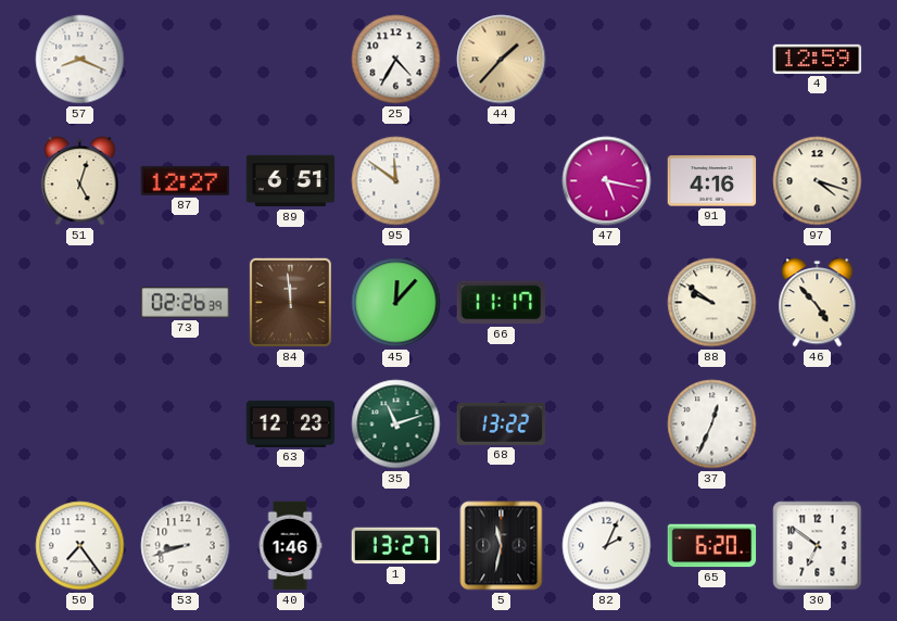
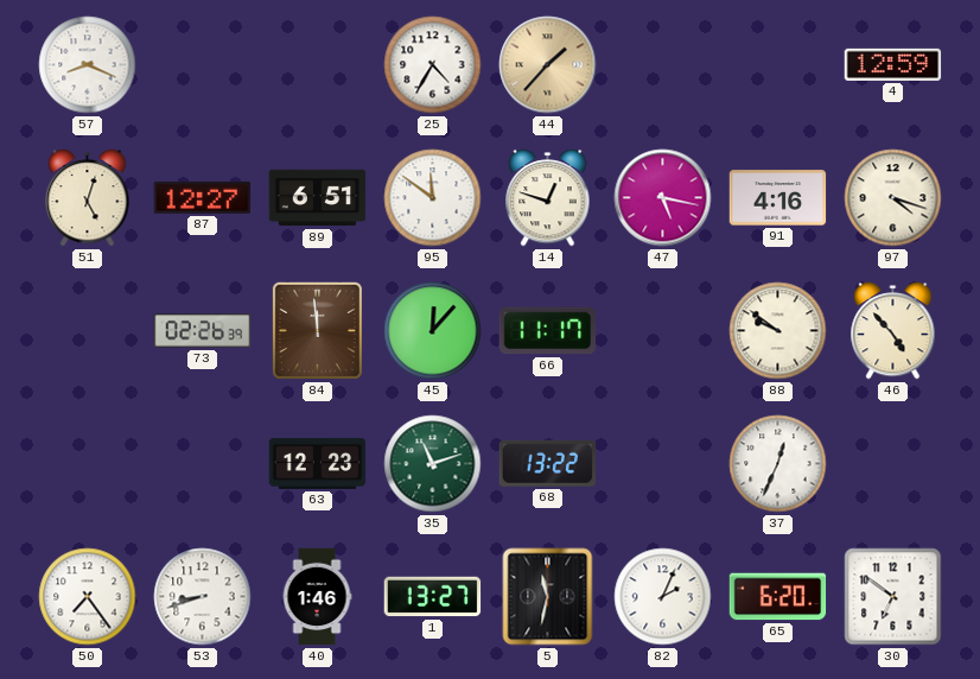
14: none -> 12:48
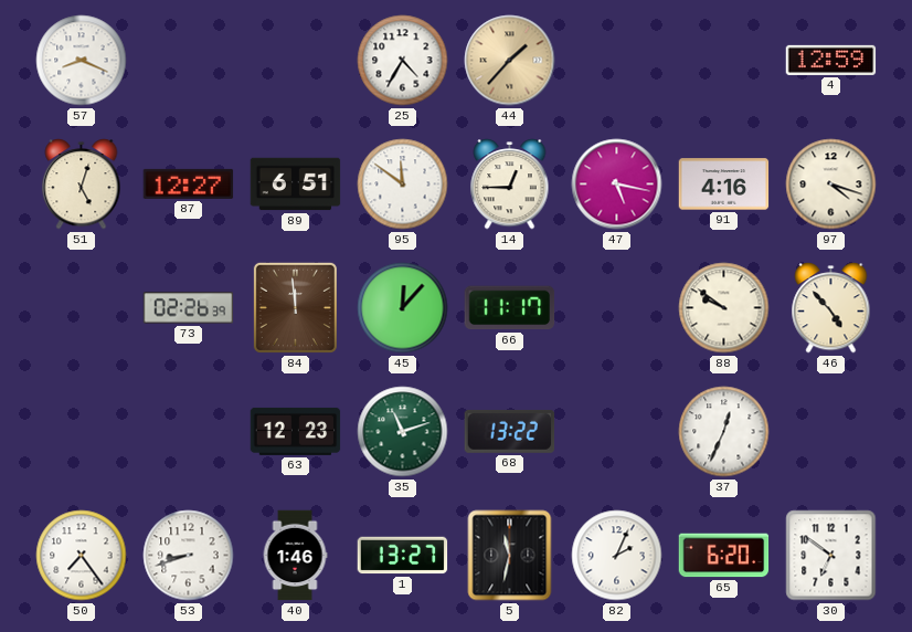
14: 12:48 -> 12:45
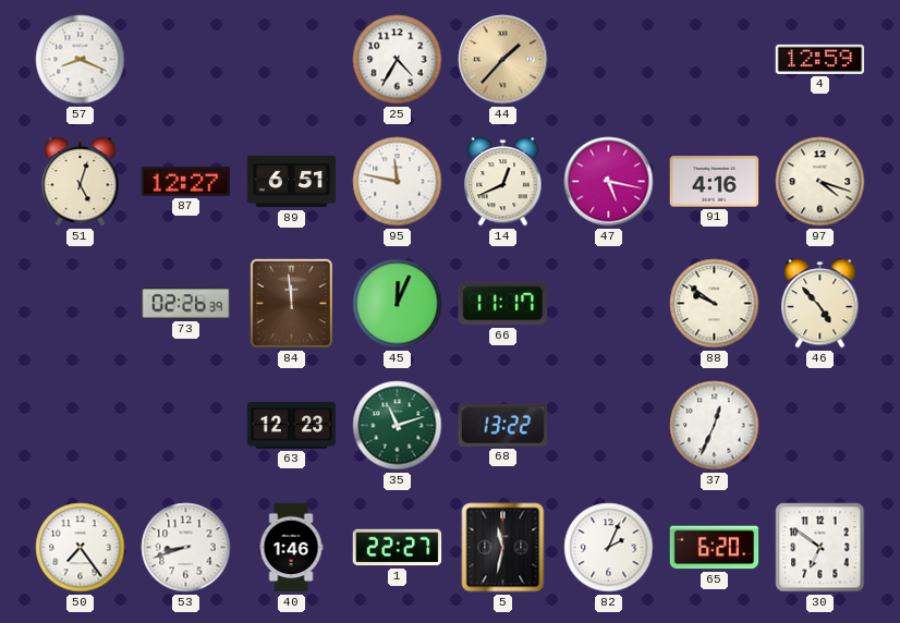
95: 11:51 -> 11:47
14: 12:45 -> 12:41
45: 12:07 -> 12:04
1: 13:27 -> 22:27
